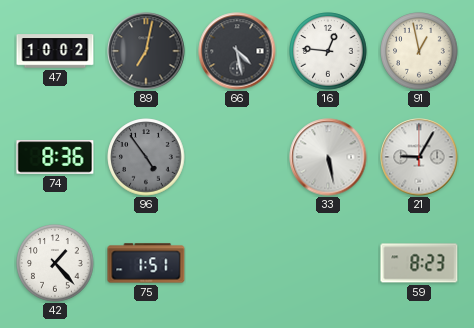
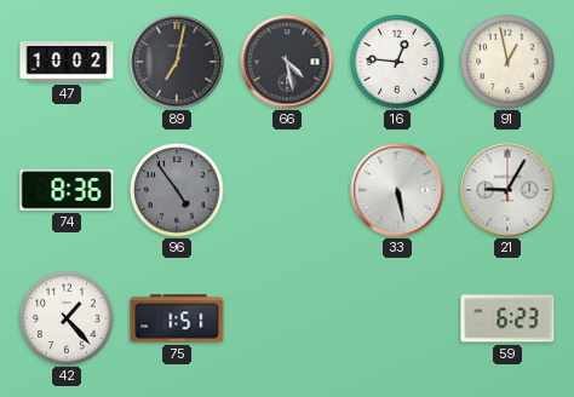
59: 8:23 -> 6:23
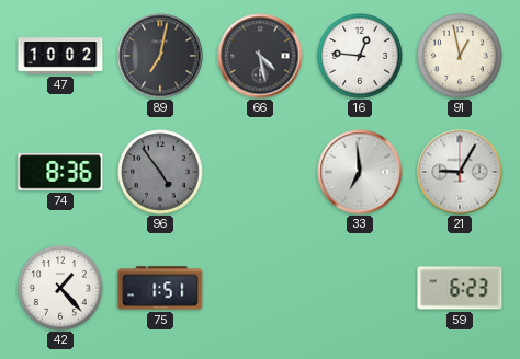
33: 5:28 -> 6:59
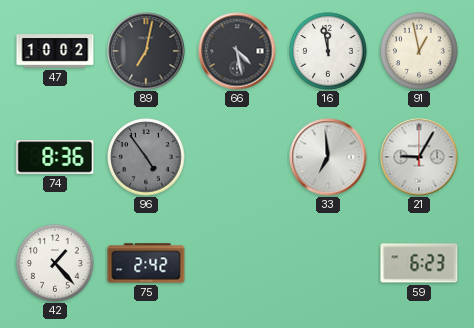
16: 12:46 -> 11:58
75: 1:51 -> 2:42
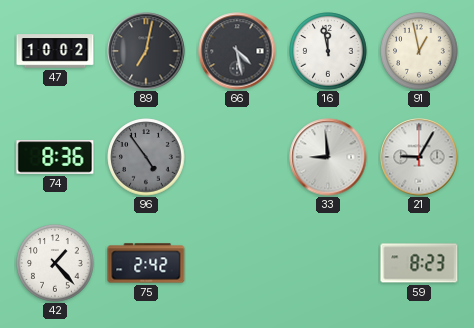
33: 6:59 -> 8:59
59: 6:23 -> 8:23
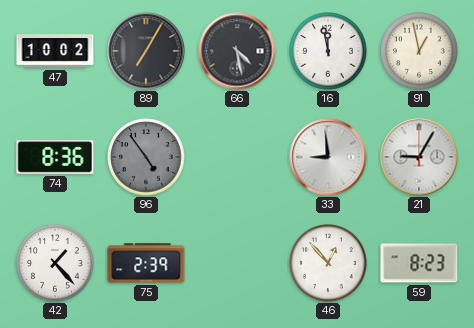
89: 7:02 -> 7:05
75: 2:42 -> 2:39
46: none -> 12:53
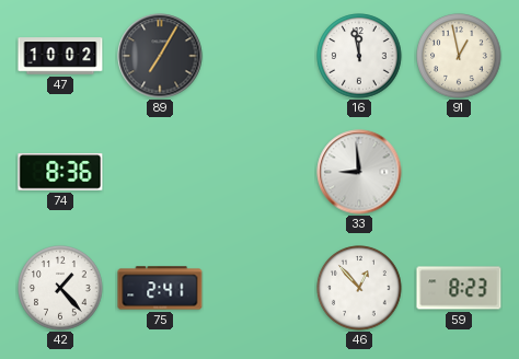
66: 4:28 -> none
96: 4:54 -> none
21: 9:05 -> none
75: 2:39 -> 2:41
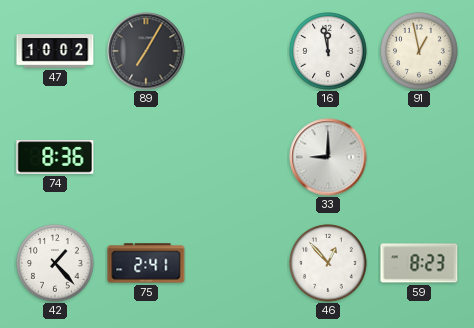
33: 8:59 -> 9:00
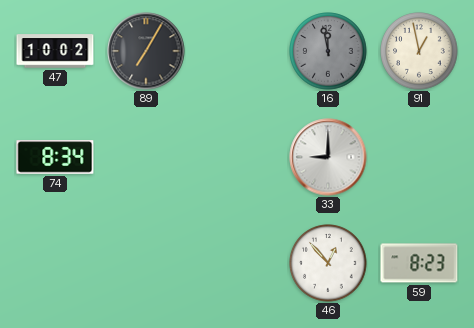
16 dial: white -> grey
74: 8:36 -> 8:34
42: 1:23 -> none
75: 2:41 -> none
